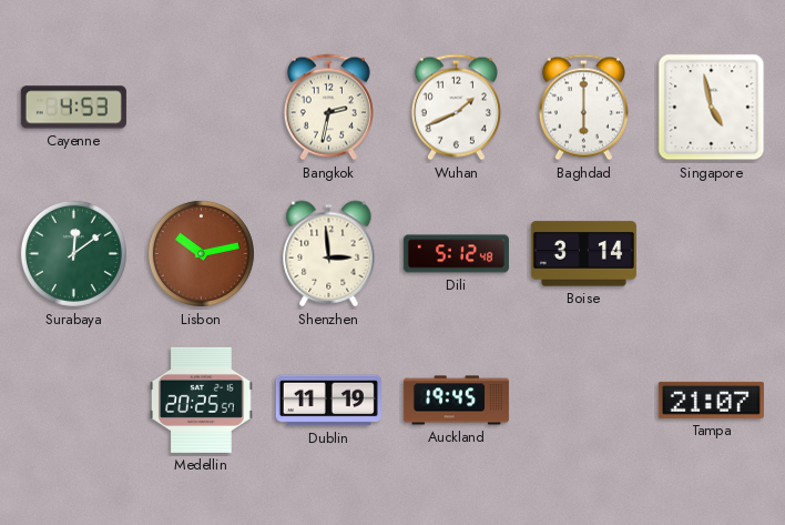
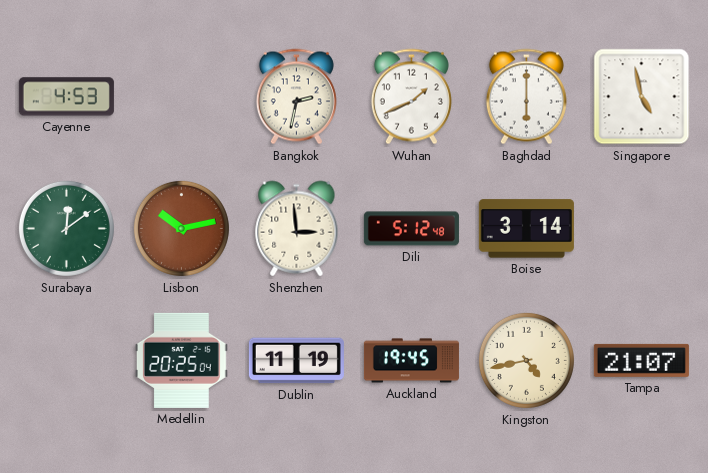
Medellin: 20:25:57 -> 20:25:04
Kingston: none -> 4:43
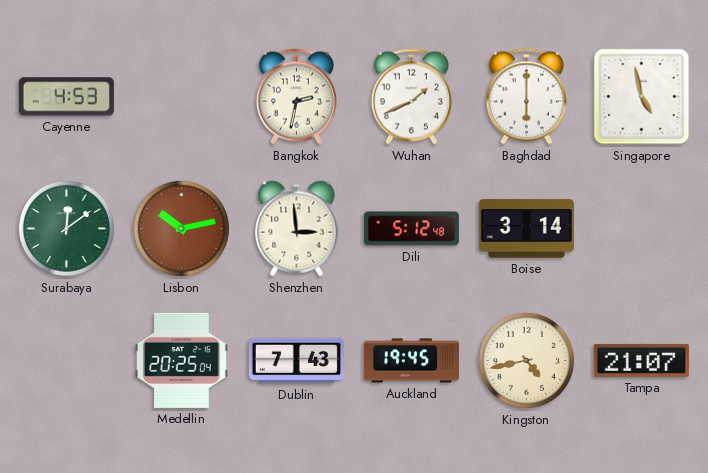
Dublin: 11:19 -> 7:43
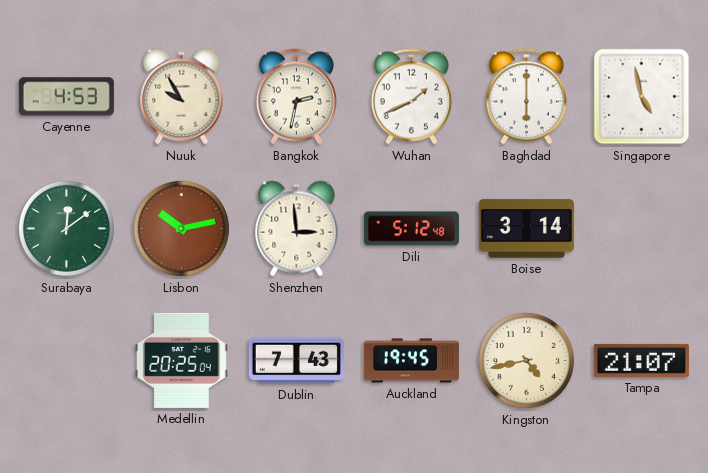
Nuuk: none -> 9:55
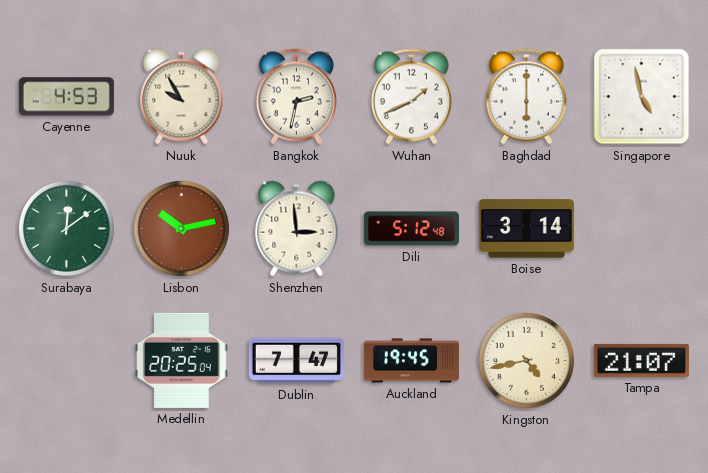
Dublin: 7:43 -> 7:47
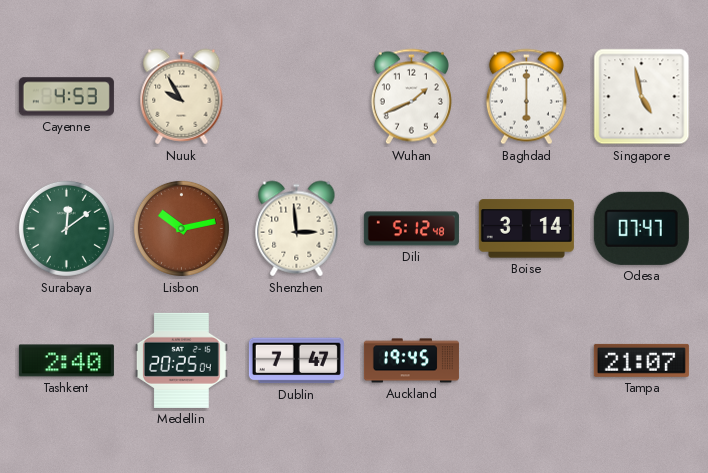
Bangkok: 2:32 -> none
Odesa: none -> 07:47
Tashkent: none -> 2:40
Kingston: 4:43 -> none
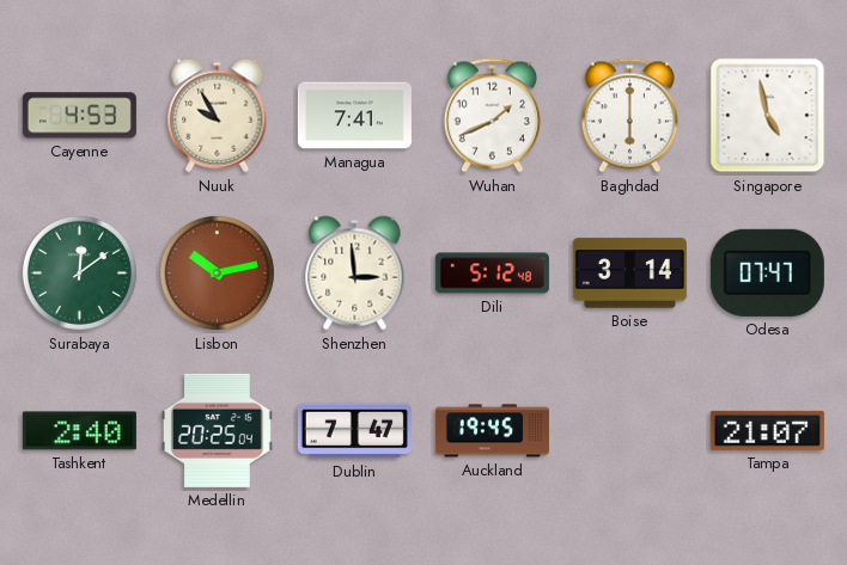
Managua: none -> 7:41
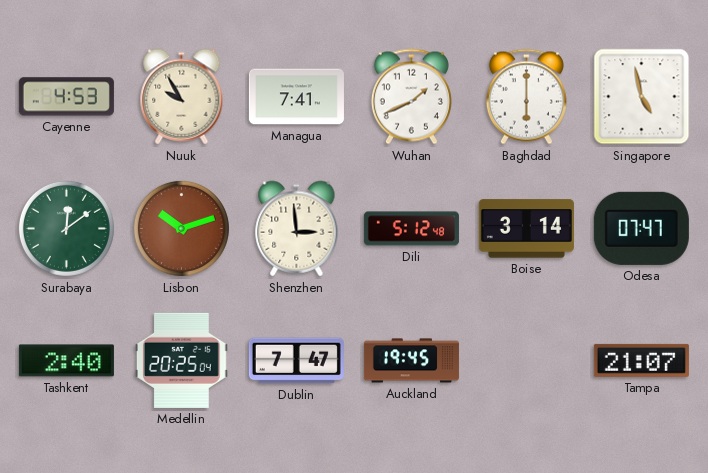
Lisbon: 10:13 -> 10:12
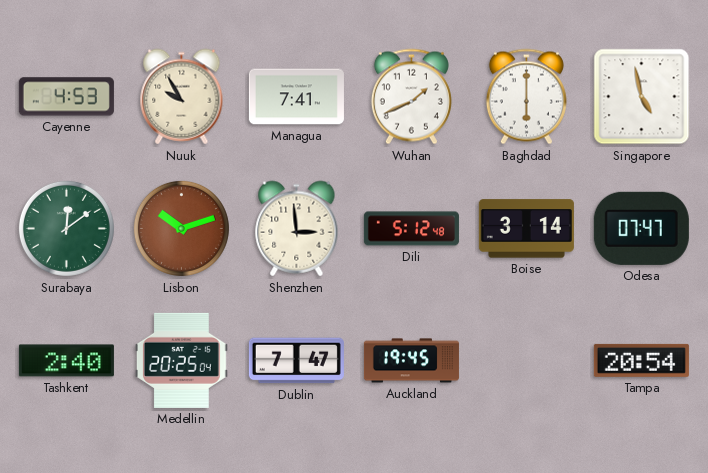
Tampa: 21:07 -> 20:54
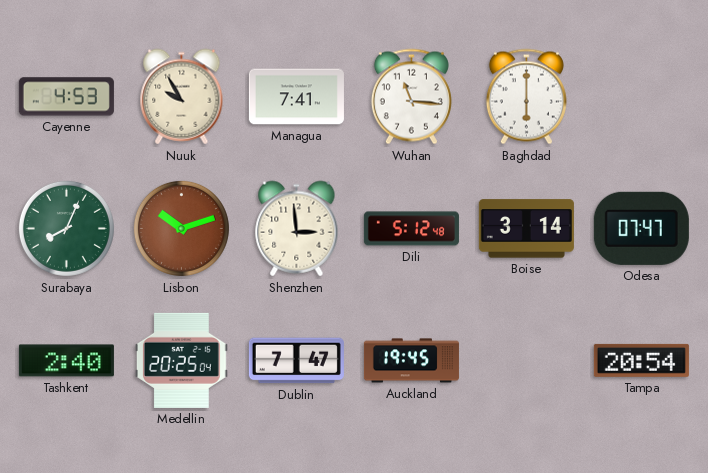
Wuhan: 1:41 -> 11:16
Singapore: 4:58 -> none
Surabaya: 12:09 -> 8:04
